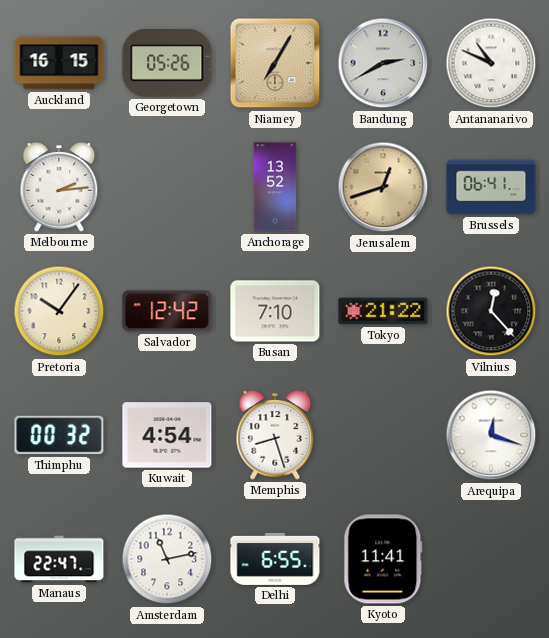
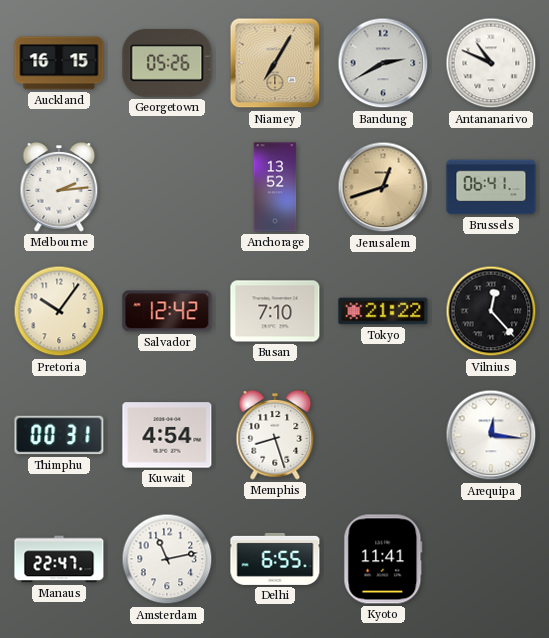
Thimphu: 00:32 -> 00:31
Arequipa: 12:18 -> 12:16
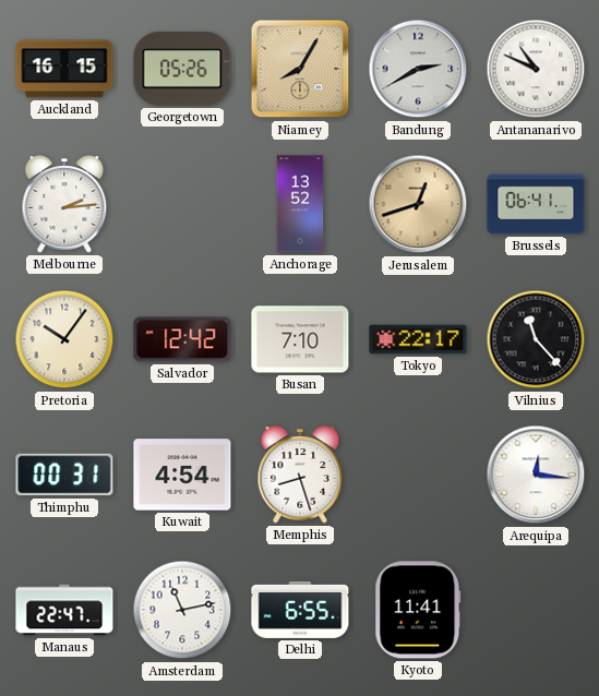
Niamey: 7:05 -> 8:05
Tokyo: 21:22 -> 22:17
Vilnius: 12:23 -> 11:23
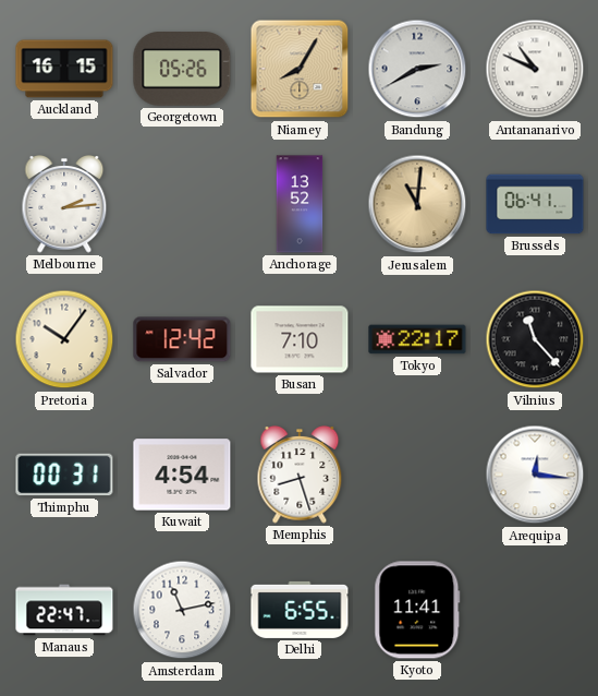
Jerusalem: 12:42 -> 11:01
